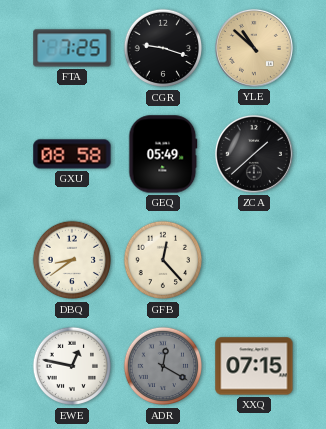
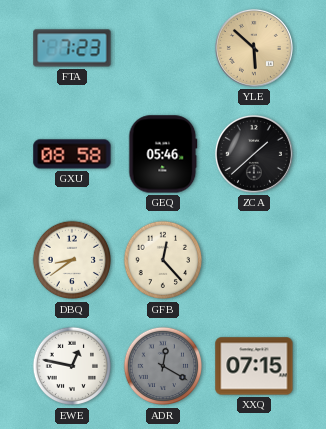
FTA: 7:25 -> 7:23
CGR: 9:18 -> none
YLE: 10:52 -> 5:52
GEQ: 05:49 -> 05:46
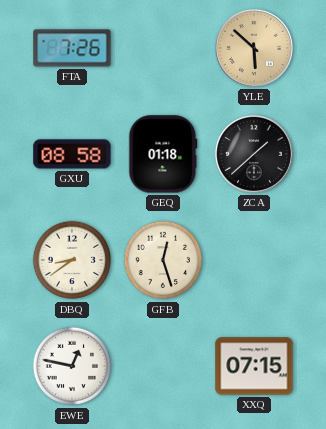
FTA: 7:23 -> 7:26
GEQ: 05:46 -> 01:18
GFB: 12:23 -> 12:27
ADR: 12:20 -> none
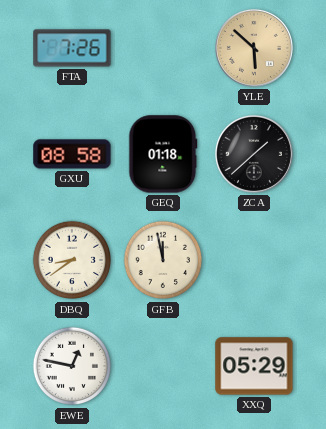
GFB: 12:27 -> 11:58
XXQ: 07:15 -> 05:29
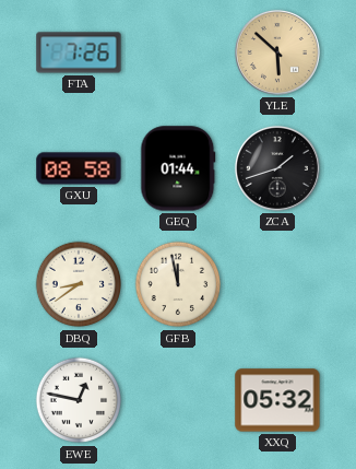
GEQ: 01:18 -> 01:44
ZCA: 1:38 -> 1:42
XXQ: 05:29 -> 05:32
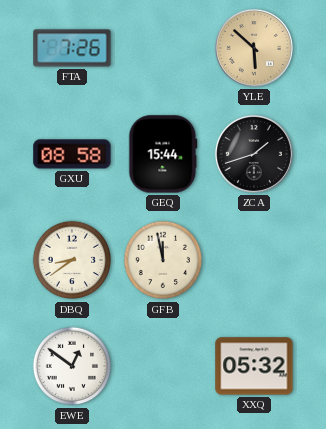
GEQ: 01:44 -> 15:44
EWE: 12:47 -> 12:51
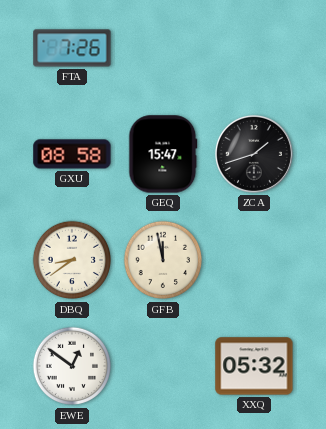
YLE: 5:52 -> none
GEQ: 15:44 -> 15:47
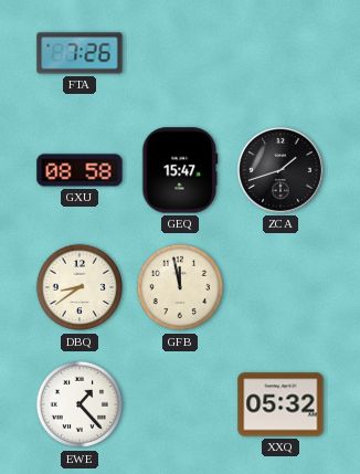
EWE: 12:51 -> 1:23
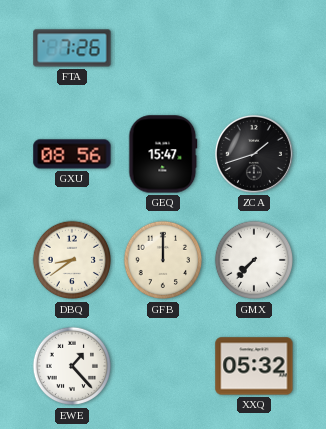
GXU: 08:58 -> 08:56
GFB: 11:58 -> 12:00
GMX: none -> 7:37
